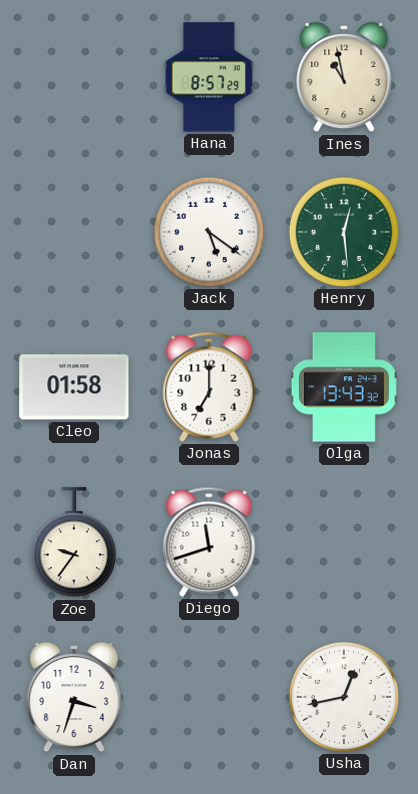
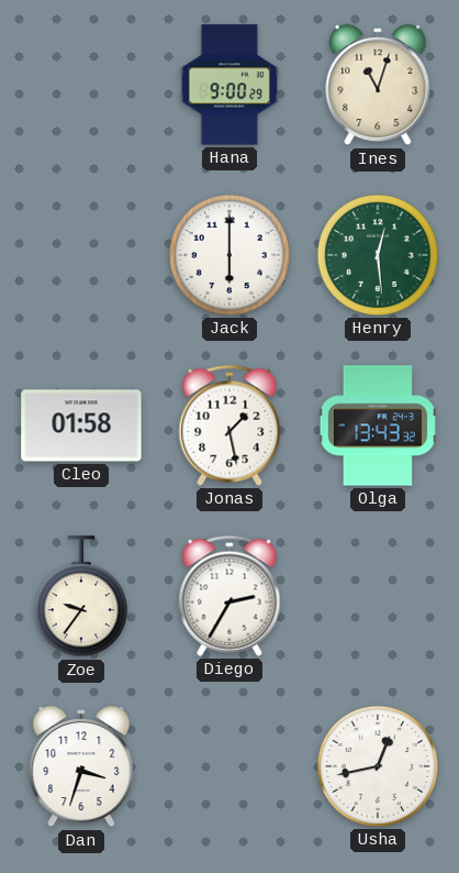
Hana: 8:57 -> 9:00
Ines: 10:58 -> 11:03
Jack: 5:21 -> 6:00
Jonas: 7:00 -> 1:28
Diego: 11:42 -> 2:35
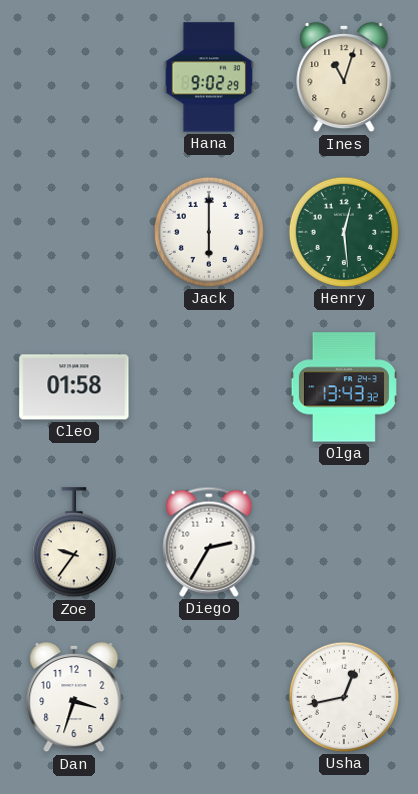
Hana: 9:00 -> 9:02
Jonas: 1:28 -> none
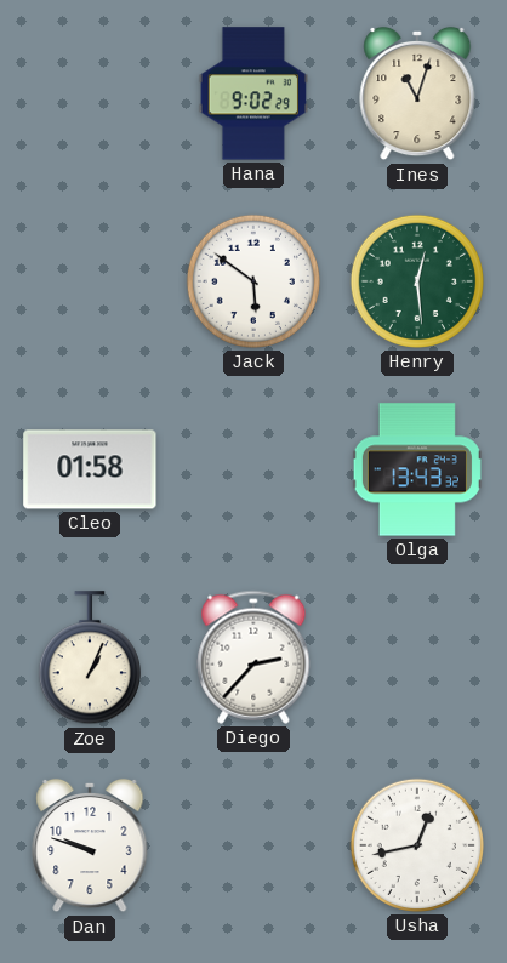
Jack: 6:00 -> 5:51
Zoe: 9:36 -> 1:04
Diego: 2:35 -> 2:37
Dan: 3:33 -> 9:48
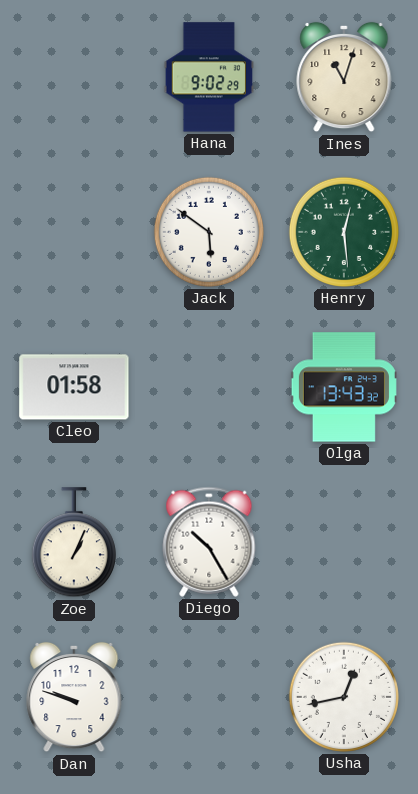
Diego: 2:37 -> 10:25
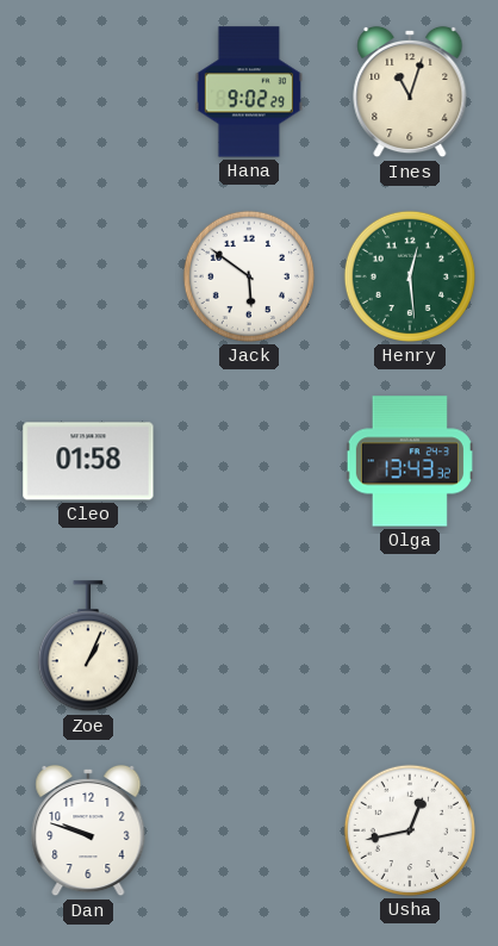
Diego: 10:25 -> none
